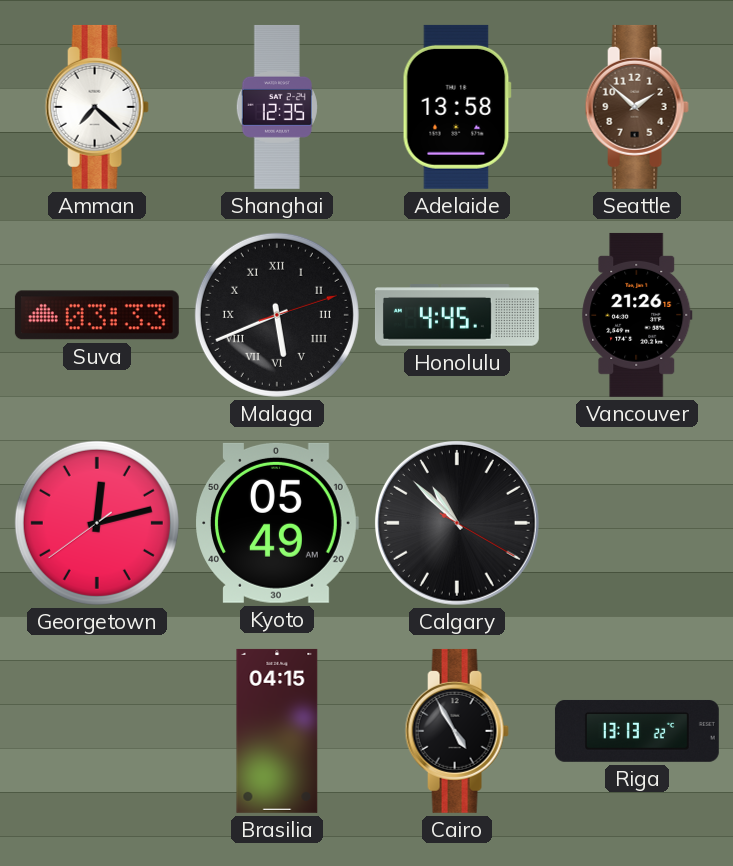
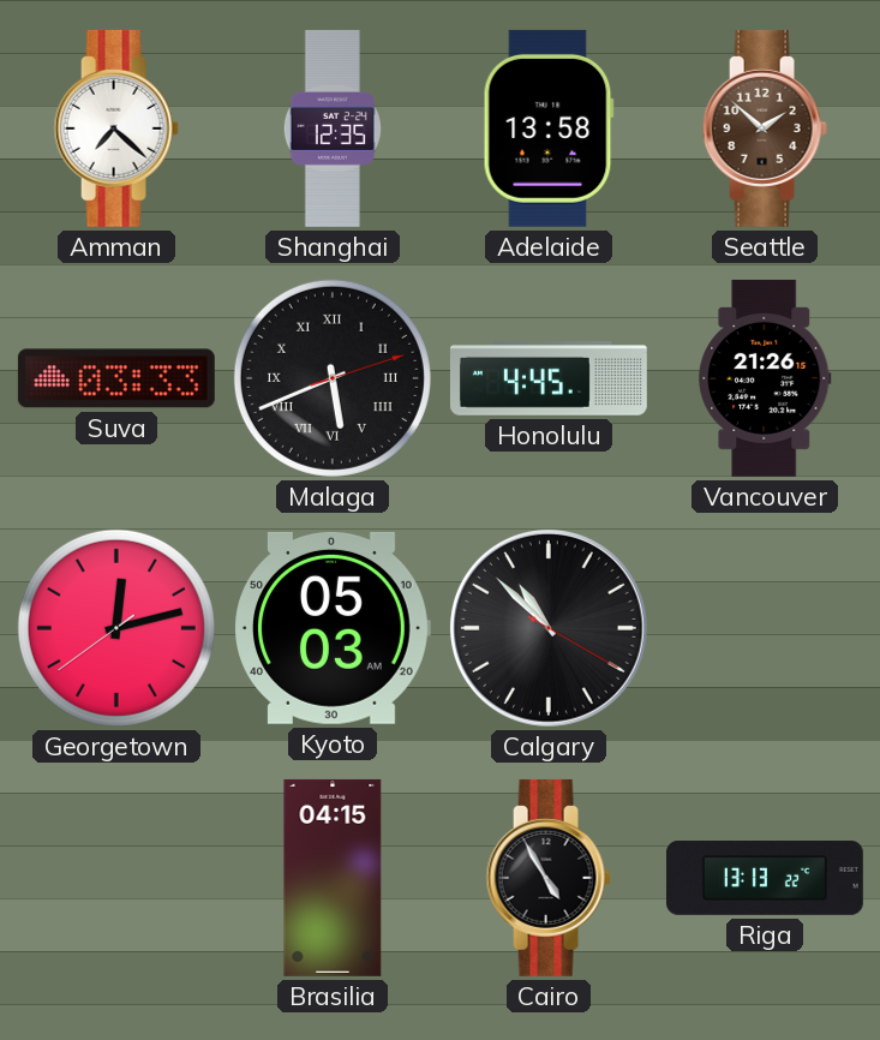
Kyoto: 05:49 -> 05:03
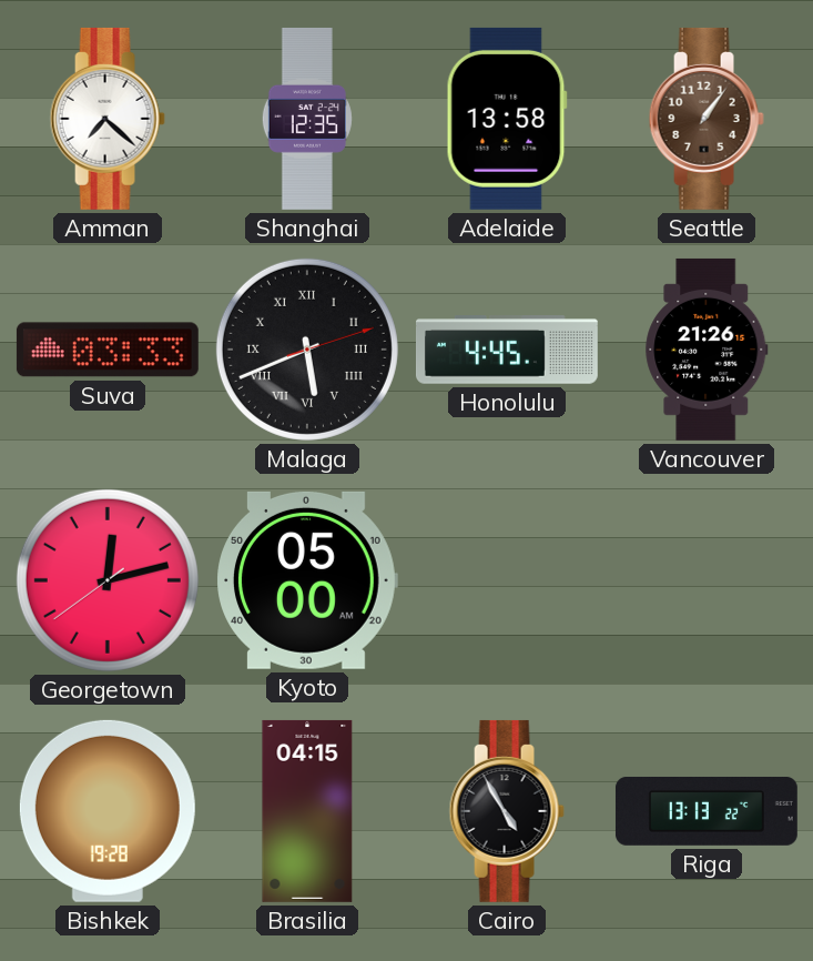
Seattle: 1:52 -> 1:06
Kyoto: 05:03 -> 05:00
Calgary: 10:52 -> none
Bishkek: none -> 19:28
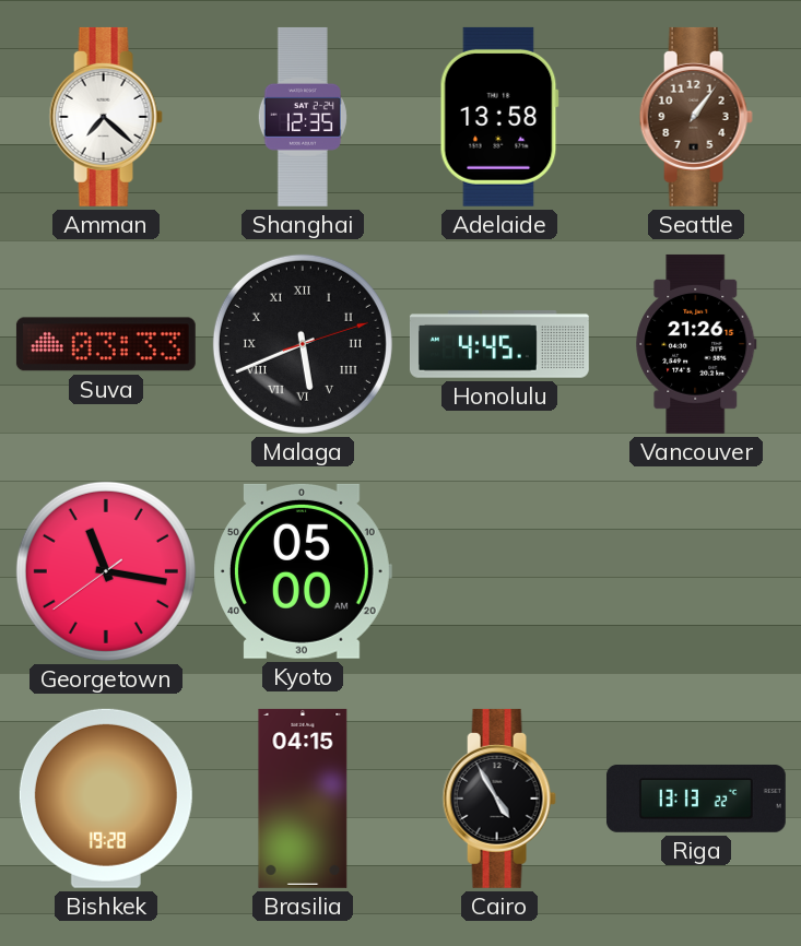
Georgetown: 12:12 -> 11:16
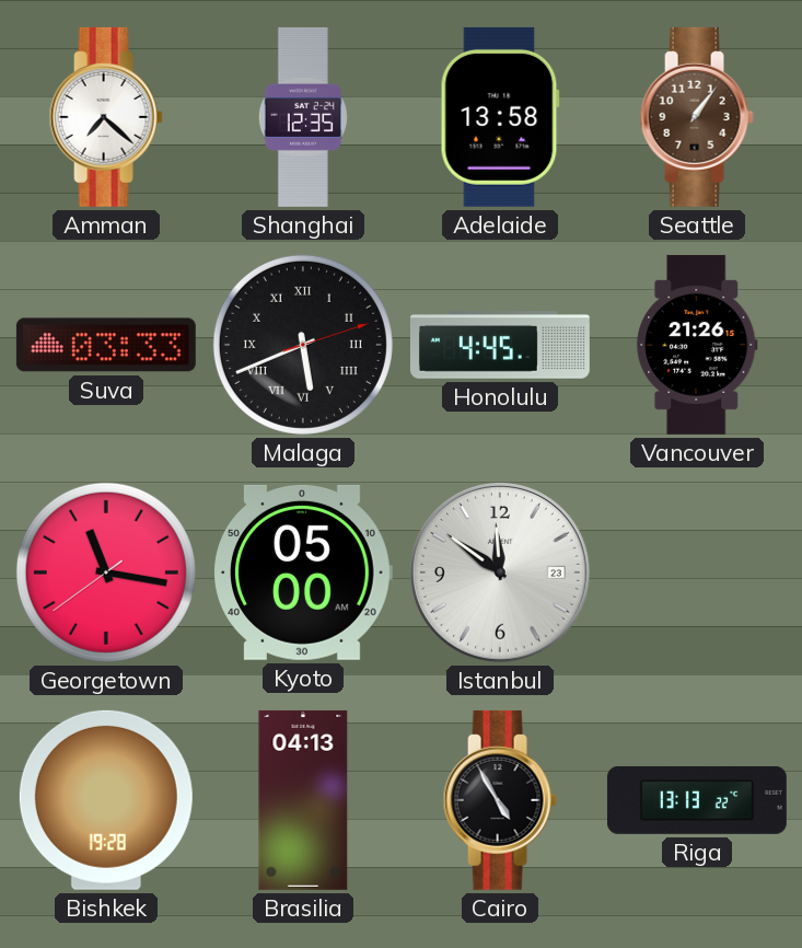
Istanbul: none -> 11:51
Brasilia: 04:15 -> 04:13
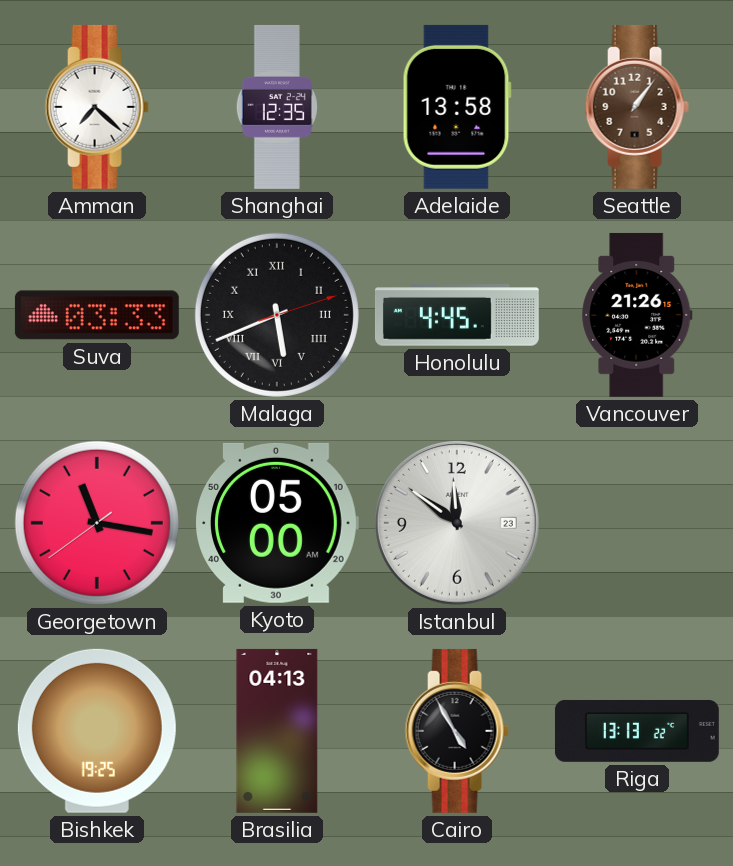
Bishkek: 19:28 -> 19:25
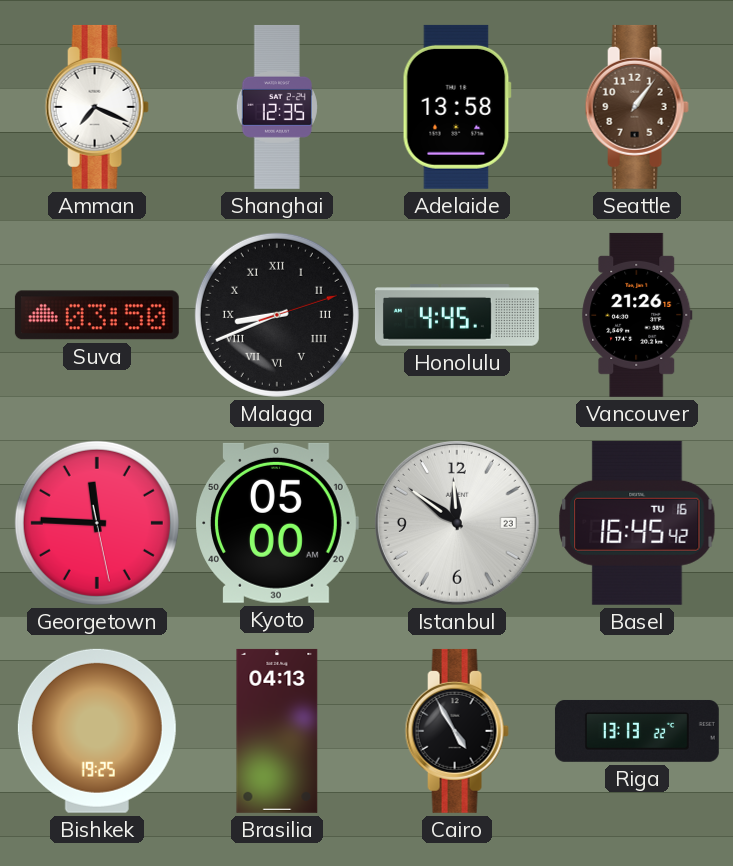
Amman: 7:22 -> 7:19
Suva: 03:33 -> 03:50
Malaga: 5:41 -> 8:41
Georgetown: 11:16 -> 11:45
Basel: none -> 16:45
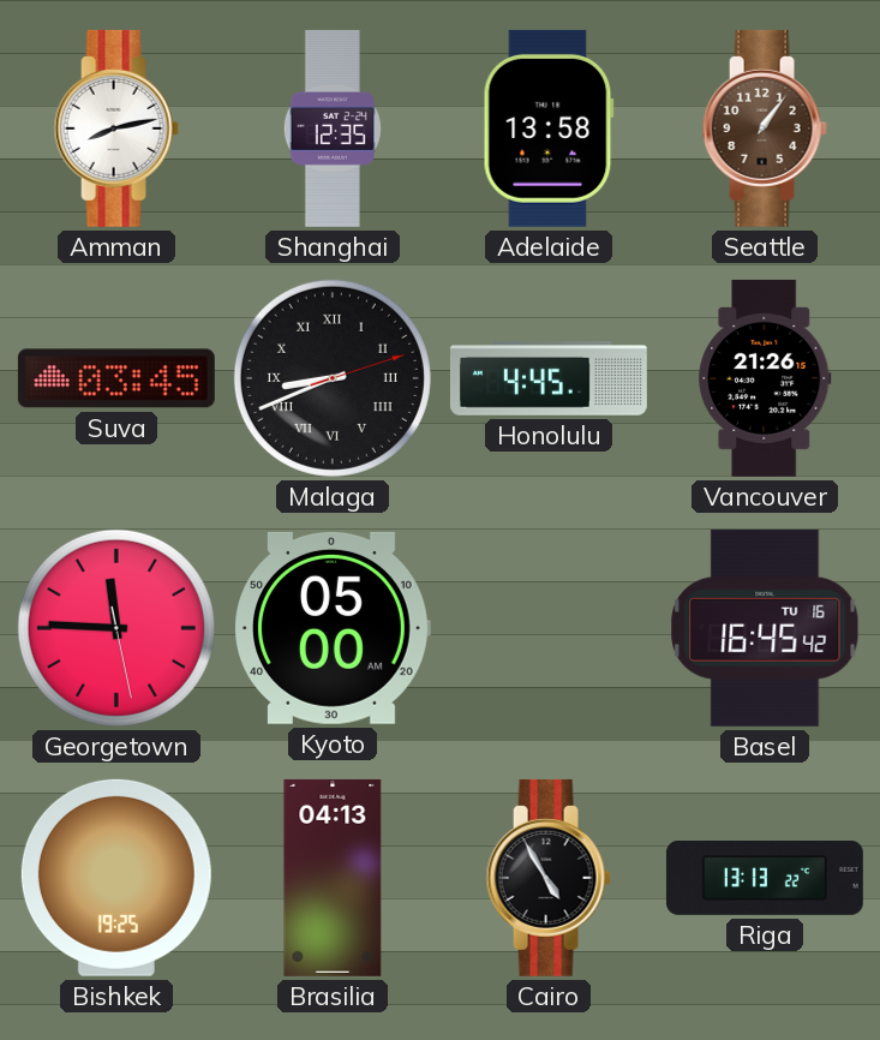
Amman: 7:19 -> 8:13
Suva: 03:50 -> 03:45
Istanbul: 11:51 -> none
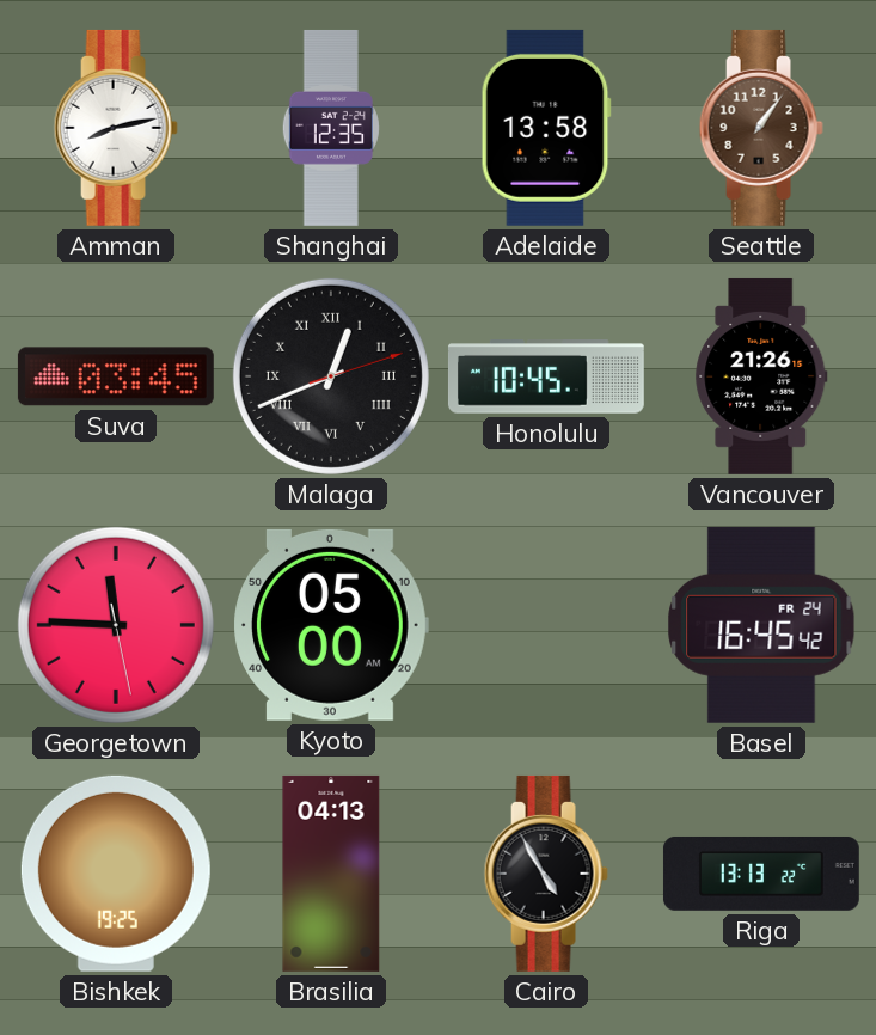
Malaga: 8:41 -> 12:41
Honolulu: 4:45 -> 10:45
Basel date: TU 16 -> FR 24
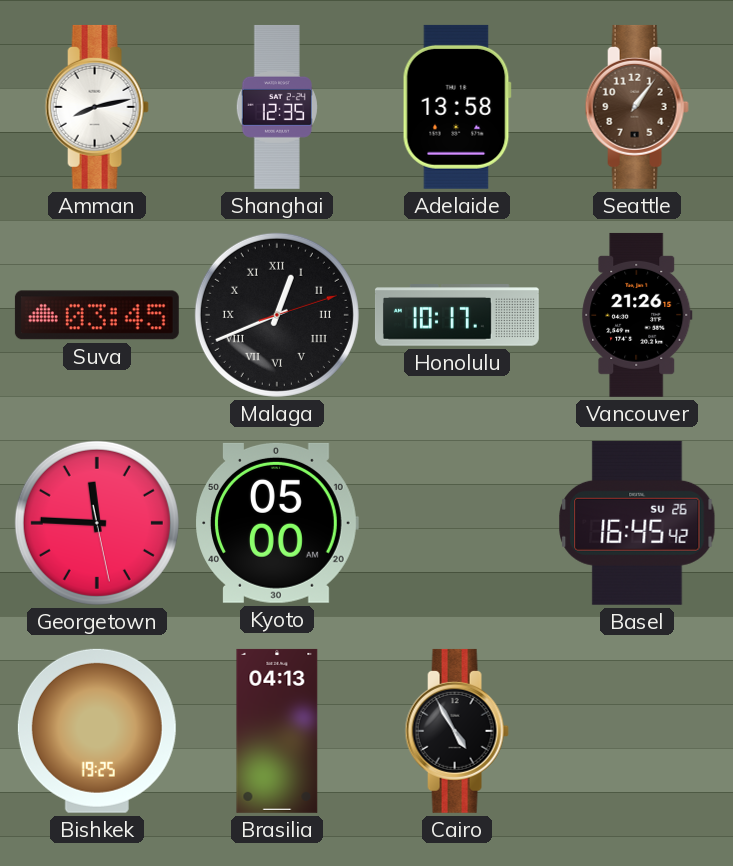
Honolulu: 10:45 -> 10:17
Basel date: FR 24 -> SU 26
Riga: 13:13 -> none
